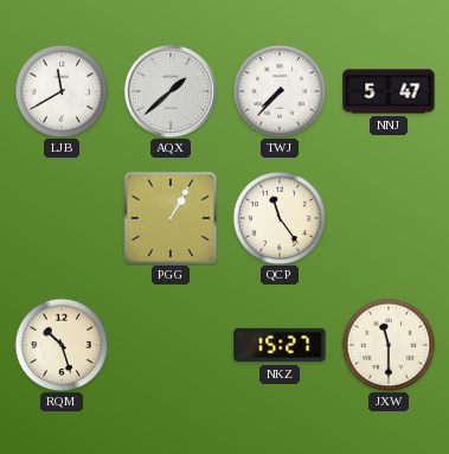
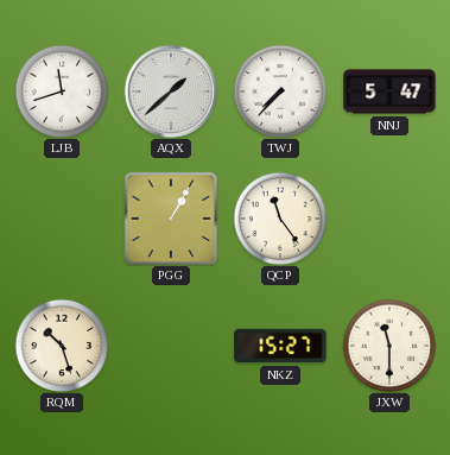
LJB: 11:40 -> 11:42
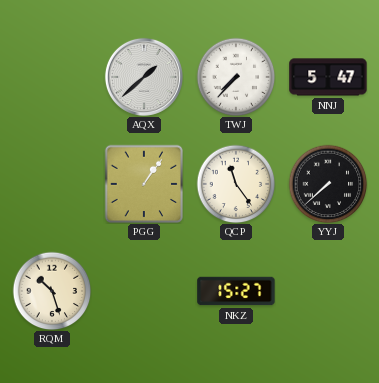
LJB: 11:42 -> none
PGG: 1:05 -> 1:06
YYJ: none -> 7:38
JXW: 11:30 -> none
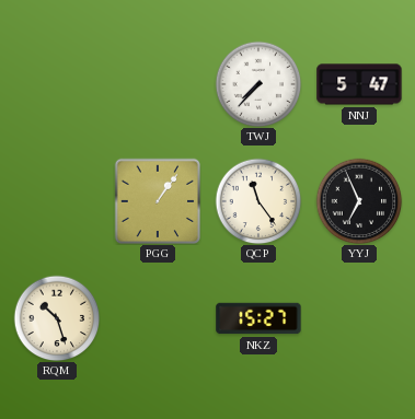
AQX: 1:38 -> none
YYJ: 7:38 -> 6:56
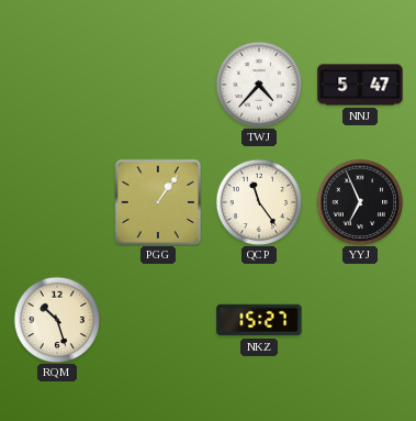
TWJ: 7:37 -> 4:37
